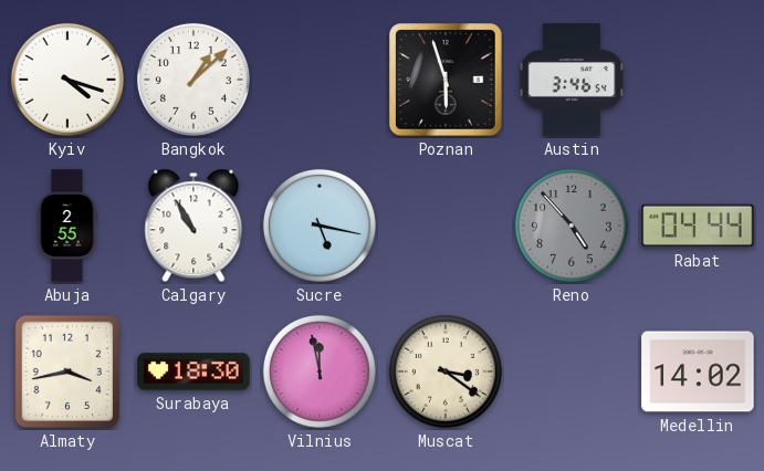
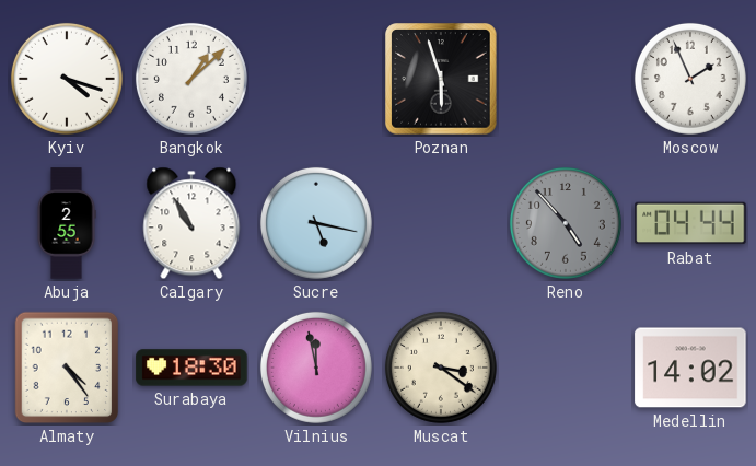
Austin: 3:46 -> none
Moscow: none -> 1:56
Almaty: 3:43 -> 4:24
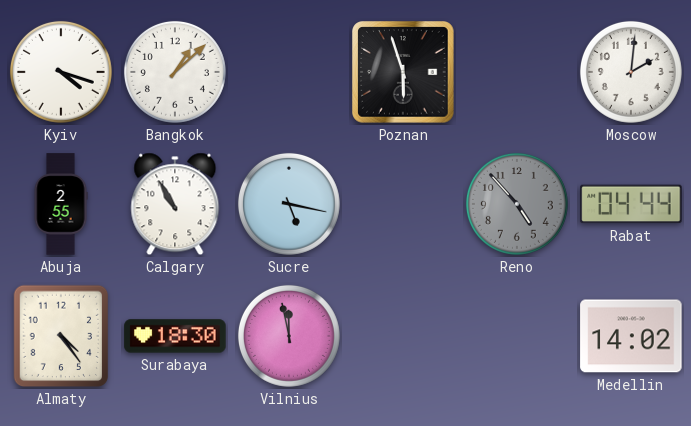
Moscow: 1:56 -> 2:01
Muscat: 3:21 -> none
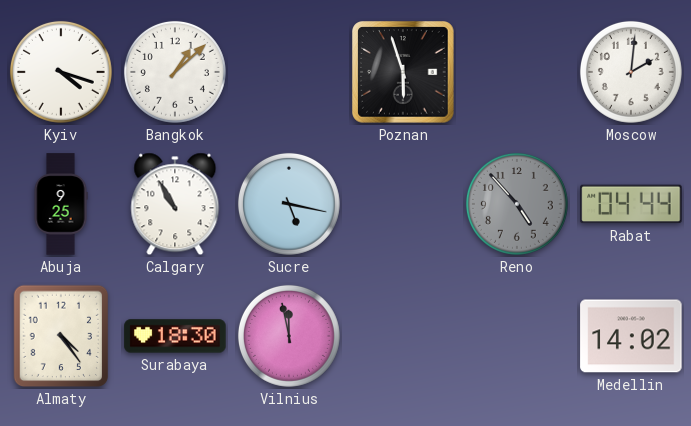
Abuja: 2:55 -> 9:25
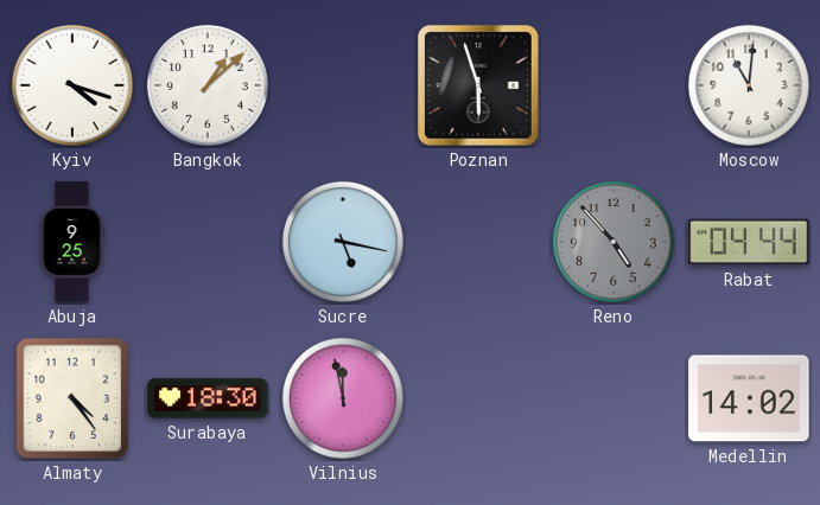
Moscow: 2:01 -> 11:01
Calgary: 10:55 -> none
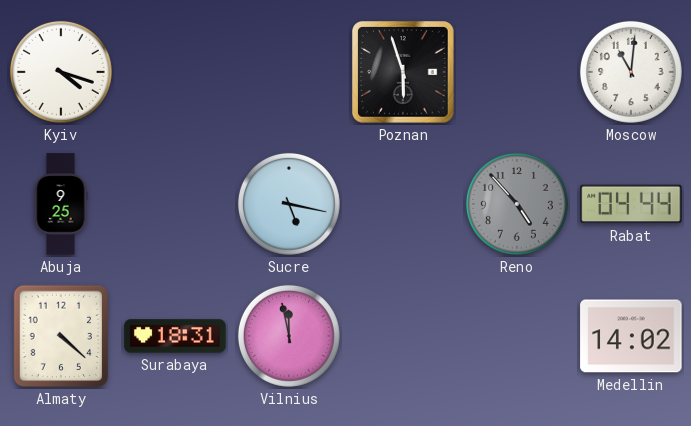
Bangkok: 1:08 -> none
Almaty: 4:24 -> 4:22
Surabaya: 18:30 -> 18:31
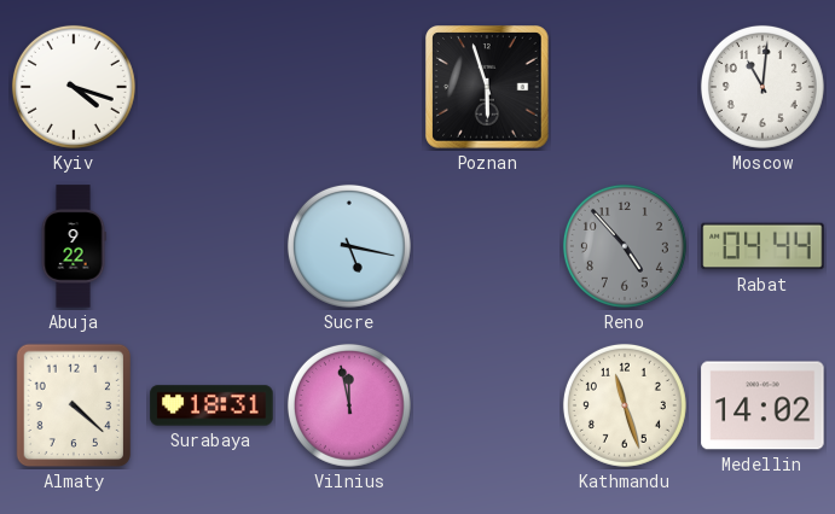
Abuja: 9:25 -> 9:22
Kathmandu: none -> 11:27
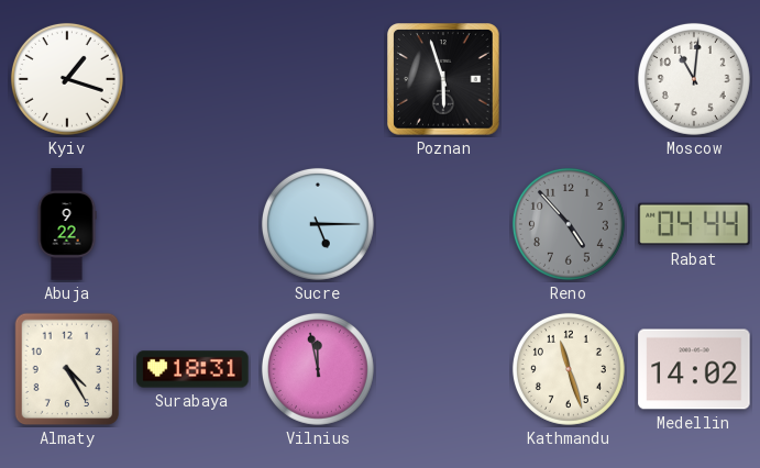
Kyiv: 4:18 -> 1:18
Sucre: 5:17 -> 5:15
Almaty: 4:22 -> 4:25
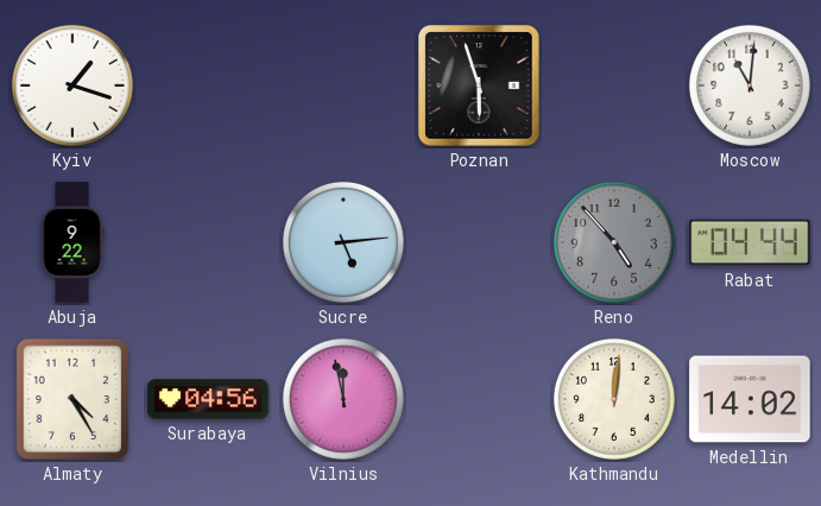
Sucre: 5:15 -> 5:14
Surabaya: 18:31 -> 04:56
Kathmandu: 11:27 -> 12:01
